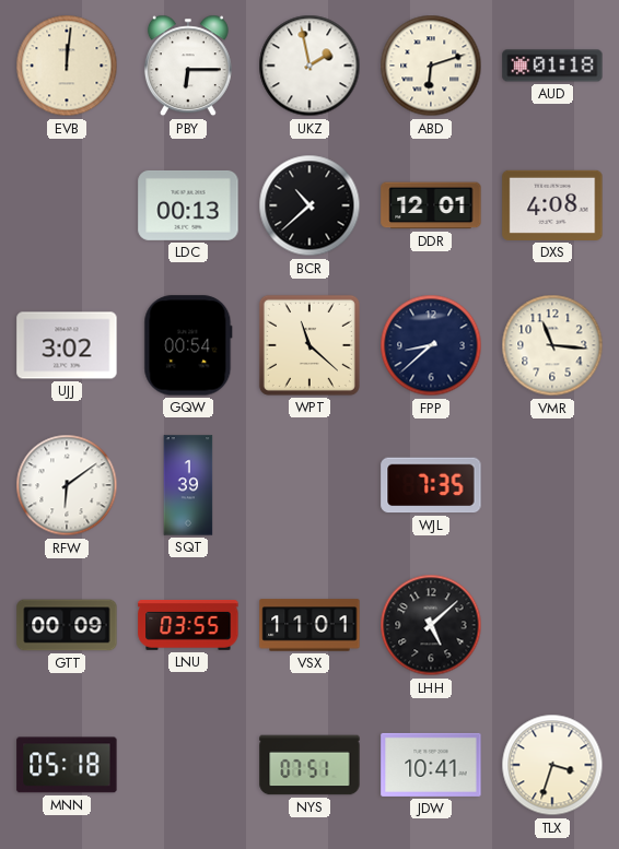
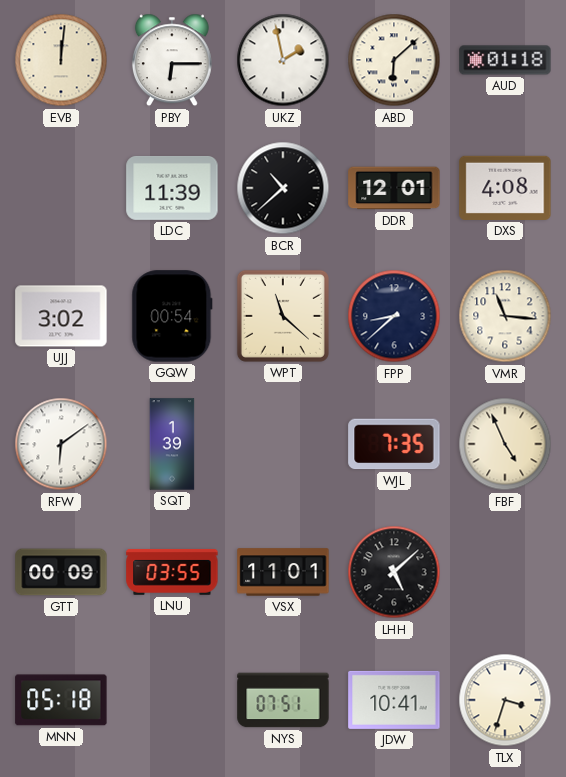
ABD: 6:12 -> 6:08
LDC: 00:13 -> 11:39
FBF: none -> 4:56
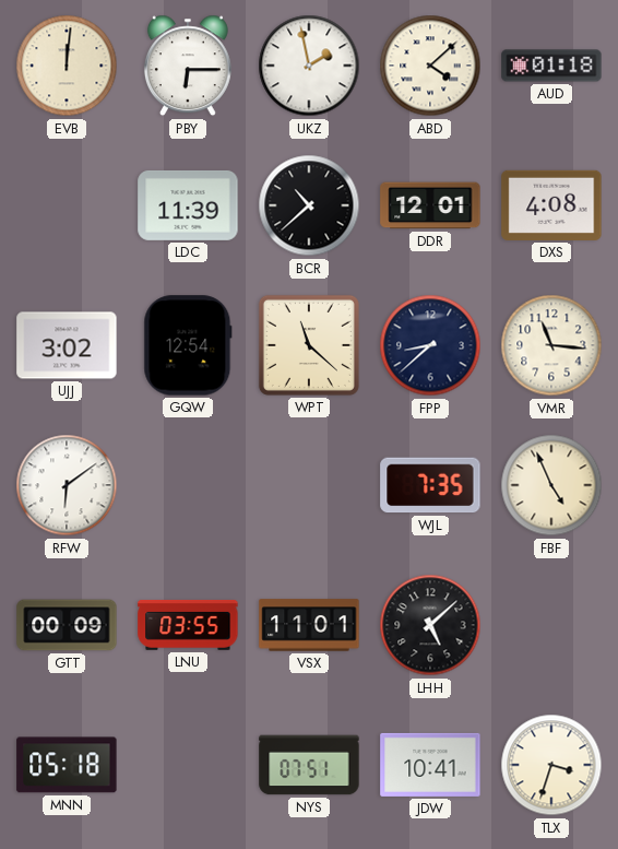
ABD: 6:08 -> 4:08
GQW: 00:54 -> 12:54
SQT: 1:39 -> none
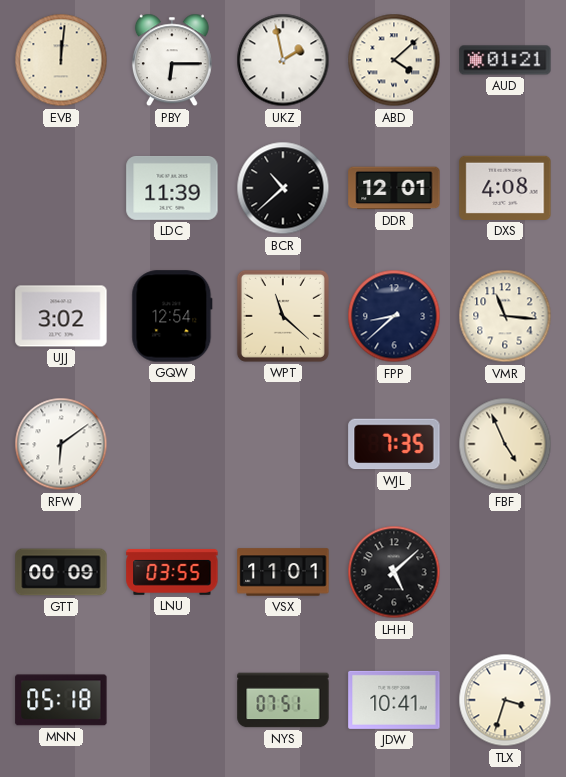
AUD: 01:18 -> 01:21
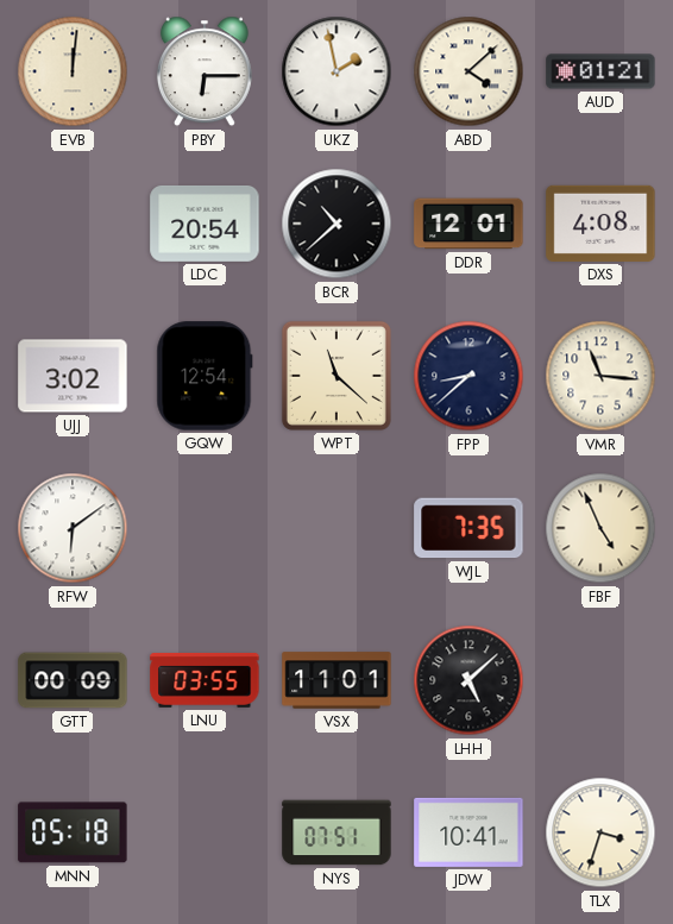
LDC: 11:39 -> 20:54
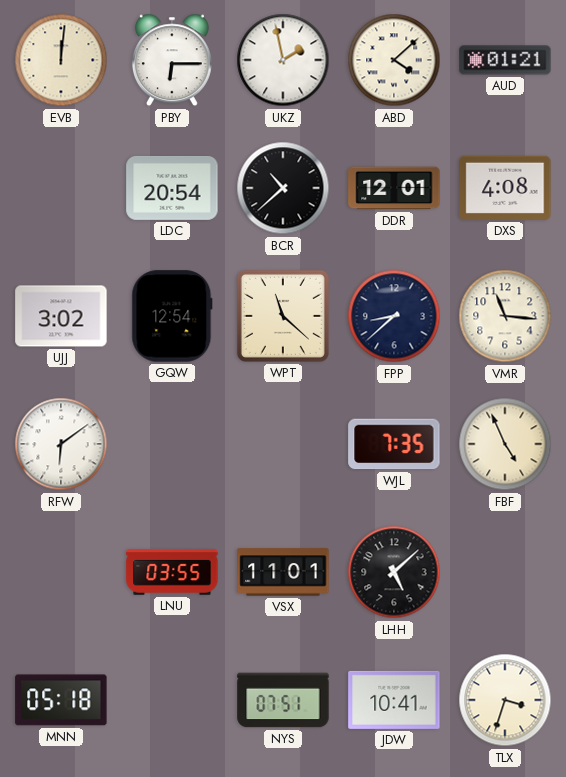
GTT: 00:09 -> none
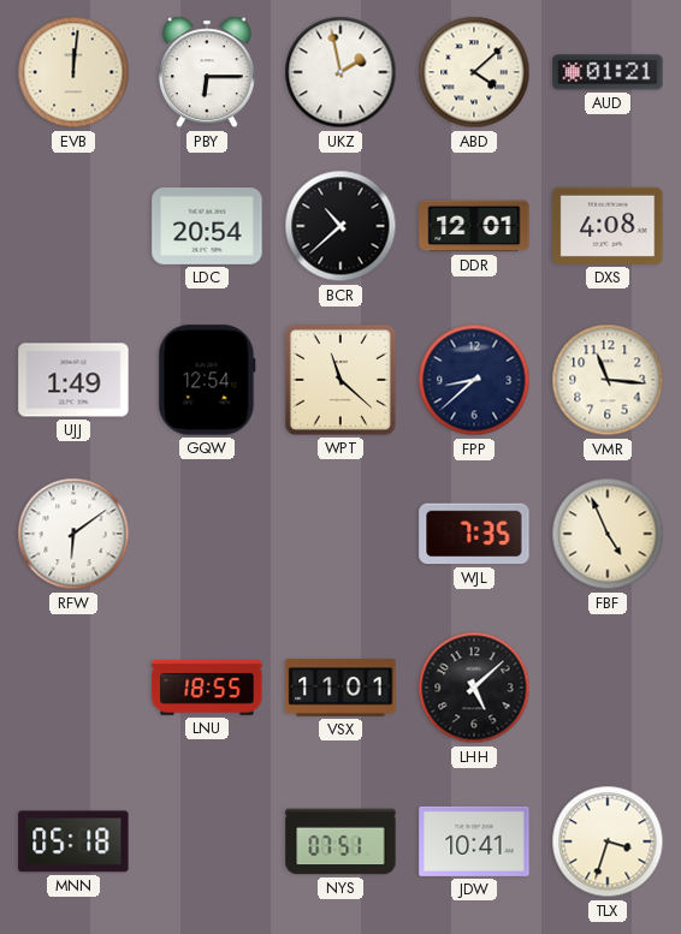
UJJ: 3:02 -> 1:49
LNU: 03:55 -> 18:55
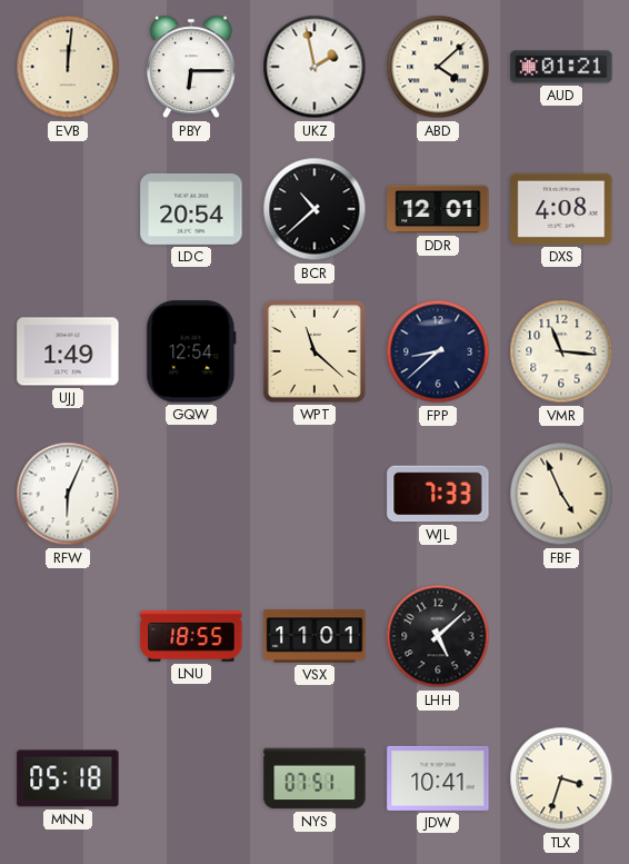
RFW: 6:09 -> 6:04
WJL: 7:35 -> 7:33
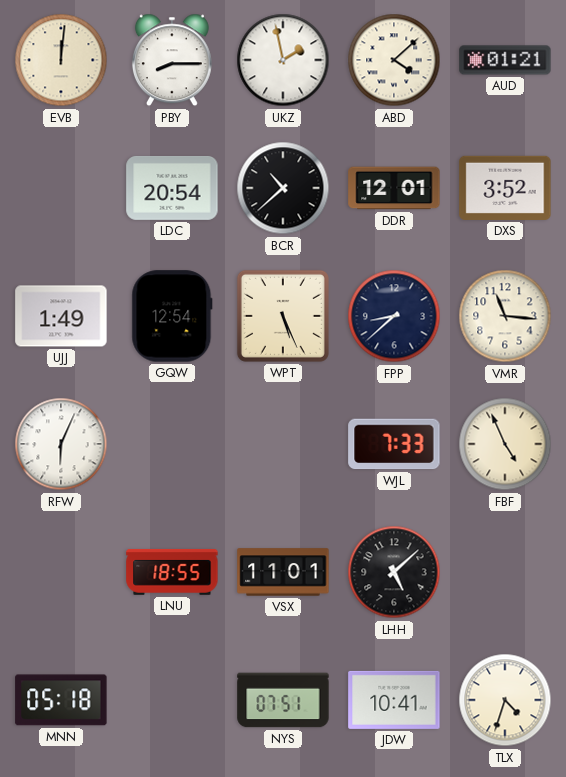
PBY: 6:15 -> 8:15
DXS: 4:08 -> 3:52
WPT: 11:22 -> 5:26
TLX: 3:33 -> 4:33
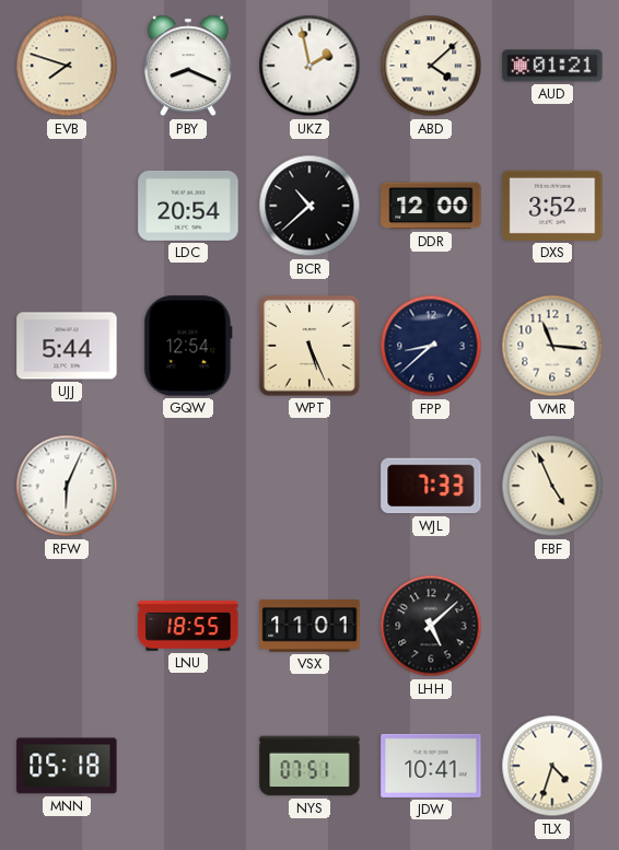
EVB: 12:01 -> 7:48
PBY: 8:15 -> 8:19
DDR: 12:01 -> 12:00
UJJ: 1:49 -> 5:44
